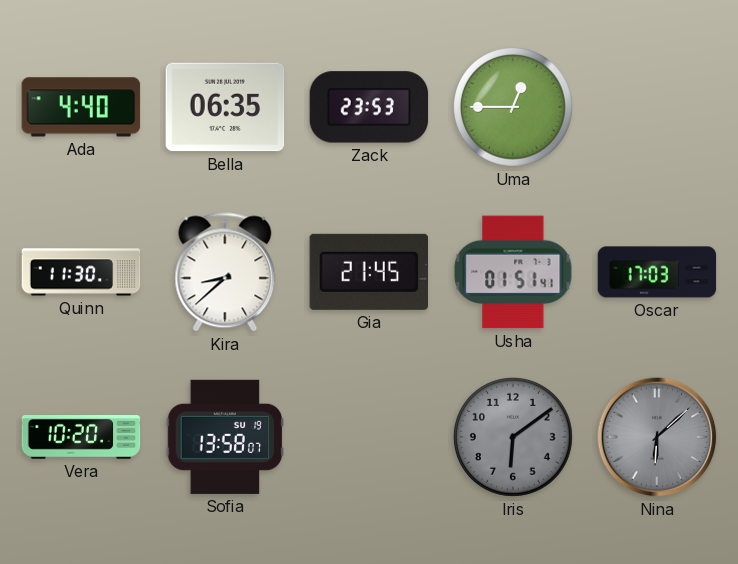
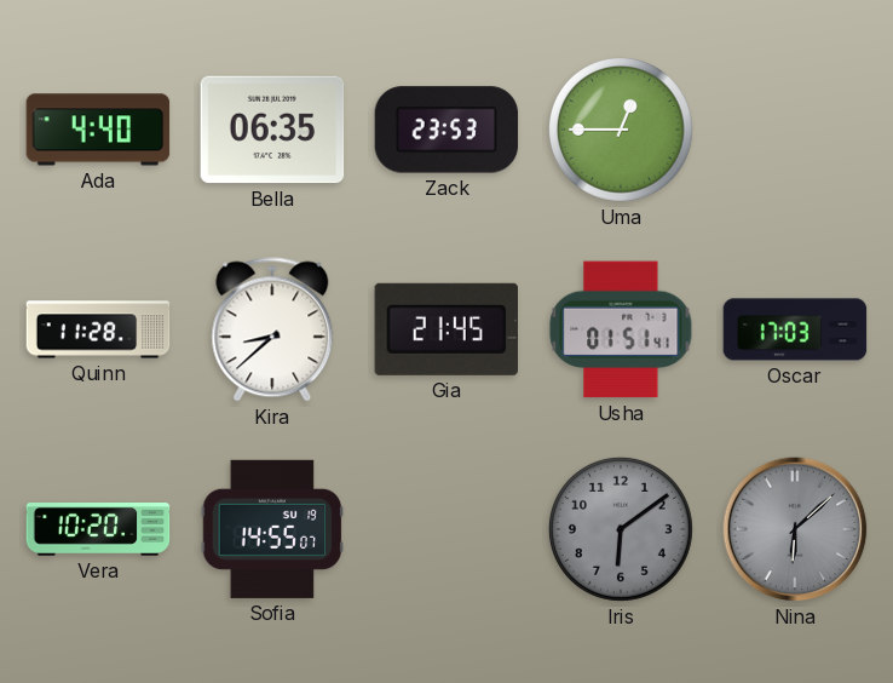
Quinn: 11:30 -> 11:28
Sofia: 13:58 -> 14:55
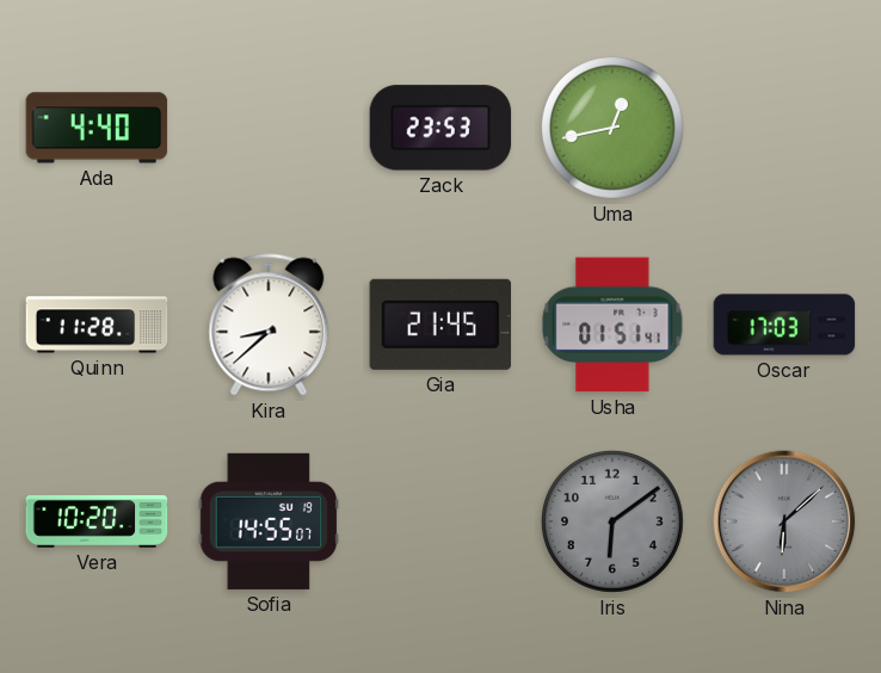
Bella: 06:35 -> none
Uma: 12:45 -> 12:43
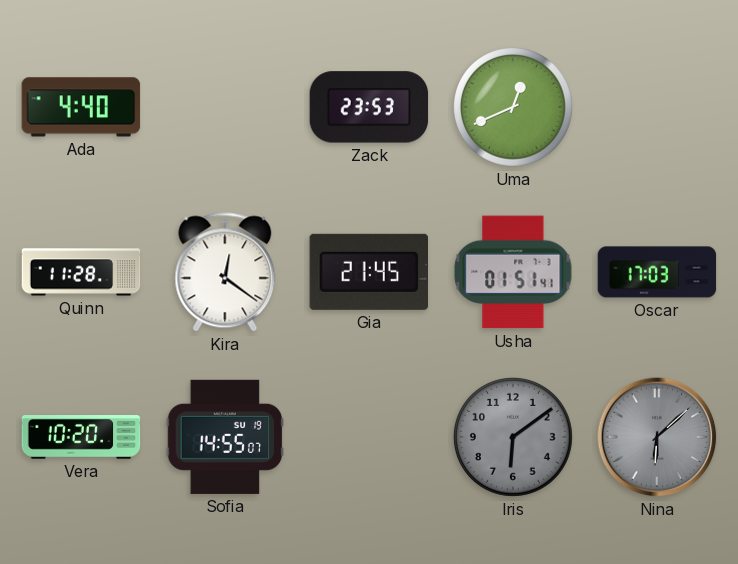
Uma: 12:43 -> 12:41
Kira: 8:38 -> 12:21
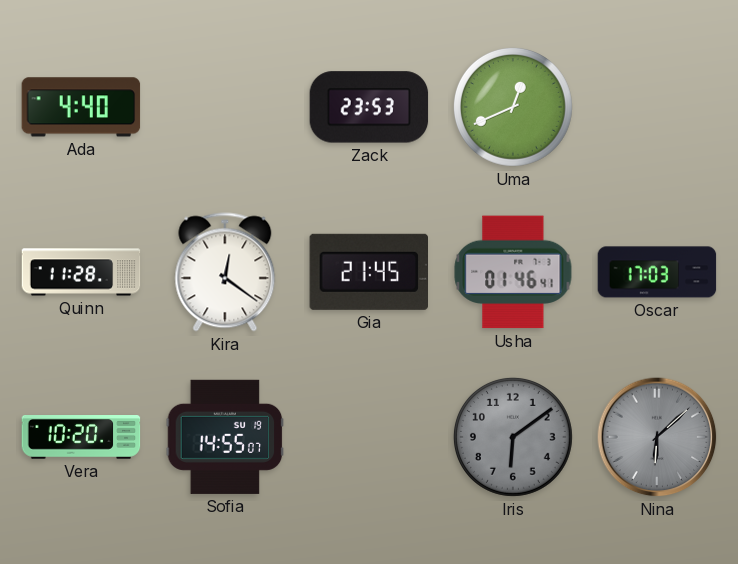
Usha: 01:51 -> 01:46
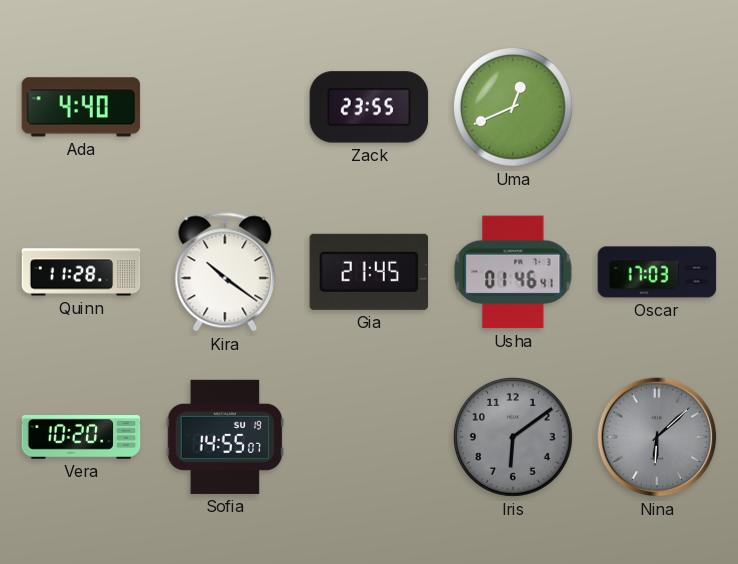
Zack: 23:53 -> 23:55
Kira: 12:21 -> 10:21
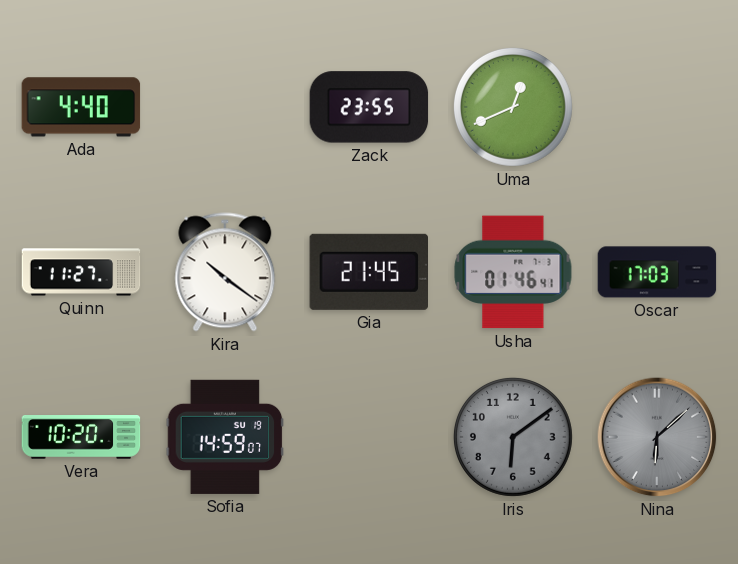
Quinn: 11:28 -> 11:27
Sofia: 14:55 -> 14:59
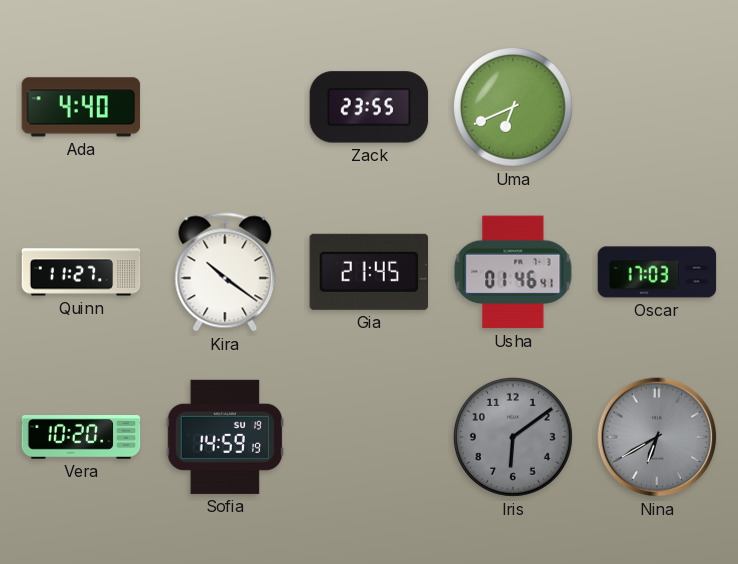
Uma: 12:41 -> 6:41
Sofia: 14:59:07 -> 14:59:19
Nina: 6:08 -> 6:40
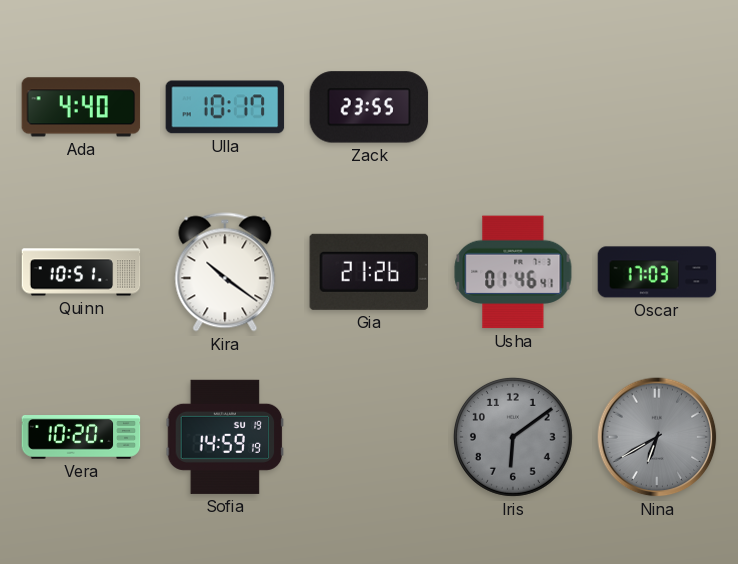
Ulla: none -> 10:17
Uma: 6:41 -> none
Quinn: 11:27 -> 10:51
Gia: 21:45 -> 21:26
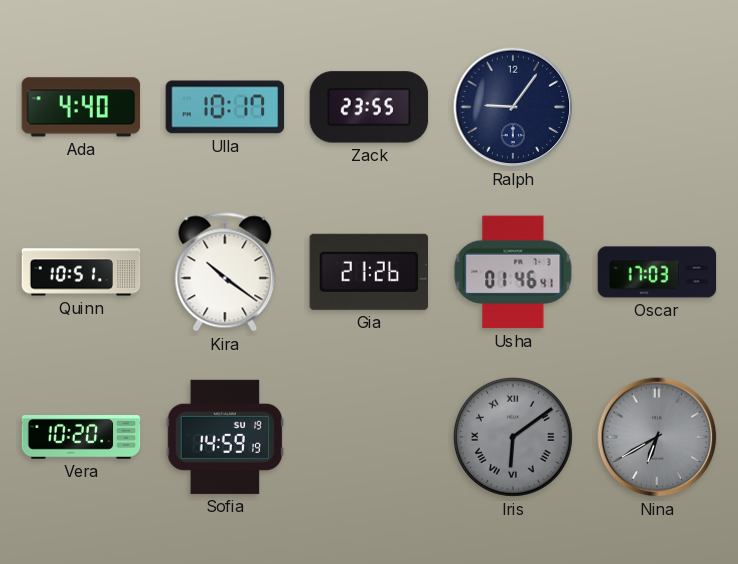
Ralph: none -> 9:06
Iris numerals: Arabic -> Roman
